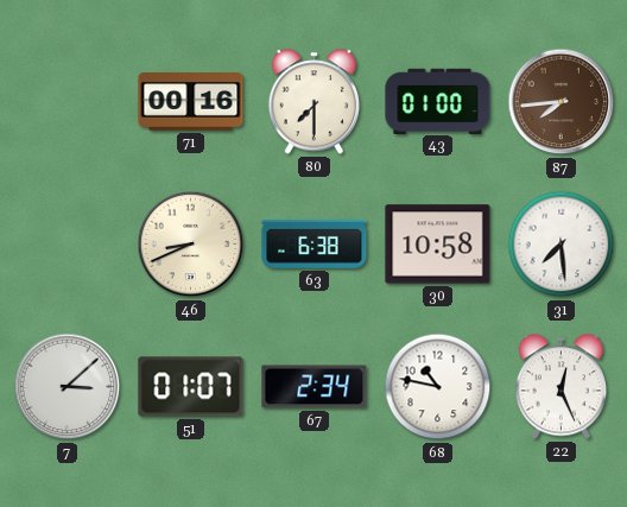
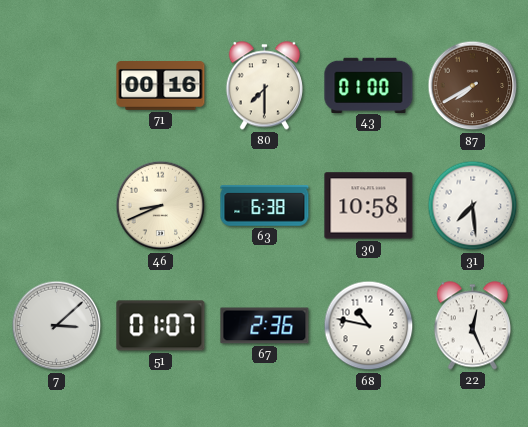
87: 7:44 -> 7:40
67: 2:34 -> 2:36
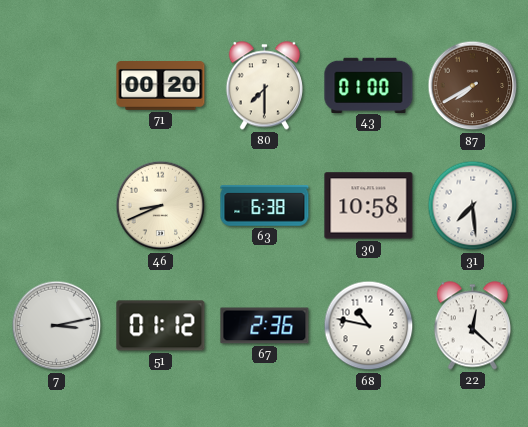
71: 00:16 -> 00:20
7: 3:08 -> 3:13
51: 01:07 -> 01:12
22: 12:26 -> 12:22
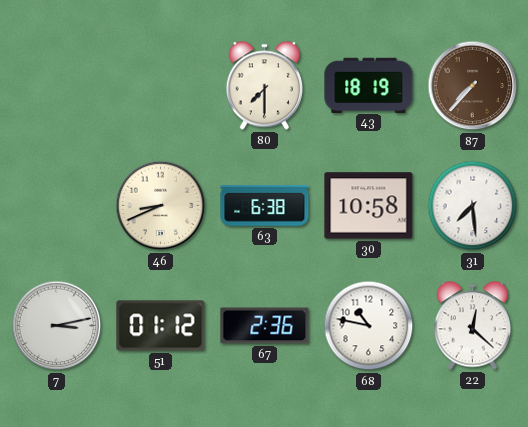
71: 00:20 -> none
43: 01:00 -> 18:19
87: 7:40 -> 7:37
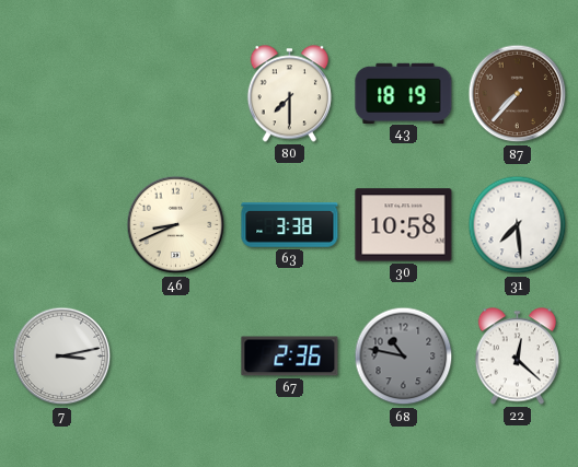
63: 6:38 -> 3:38
51: 01:12 -> none
68 dial: white -> grey
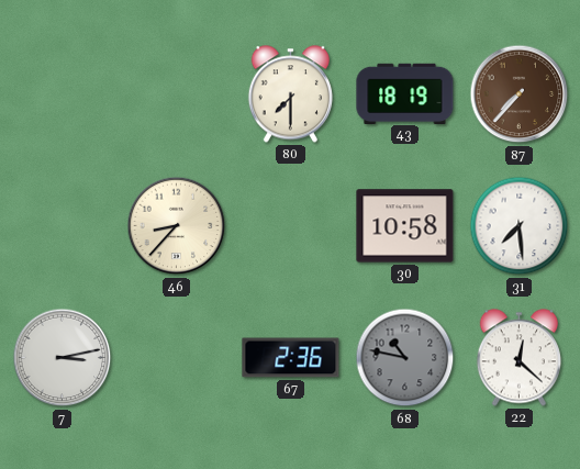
46: 8:41 -> 8:37
63: 3:38 -> none
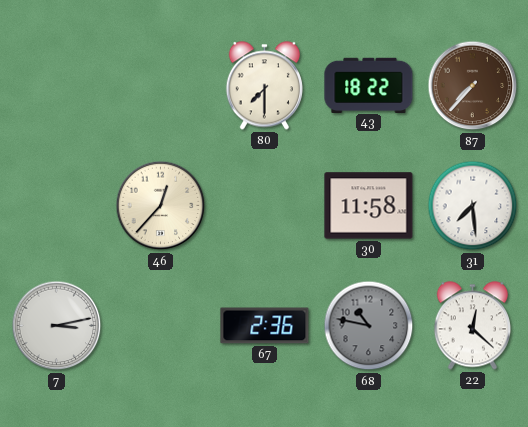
43: 18:19 -> 18:22
46: 8:37 -> 12:37
30: 10:58 -> 11:58
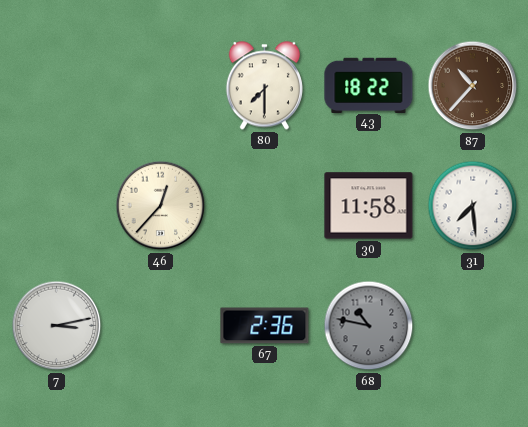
87: 7:37 -> 10:37
22: 12:22 -> none
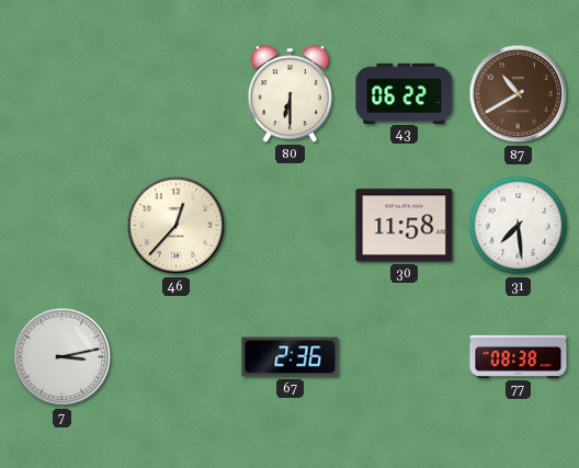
80: 7:30 -> 6:30
43: 18:22 -> 06:22
87: 10:37 -> 10:40
68: 10:47 -> none
77: none -> 08:38
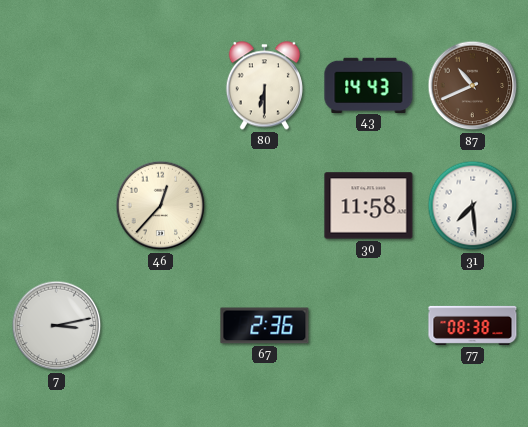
43: 06:22 -> 14:43
87: 10:40 -> 10:41
